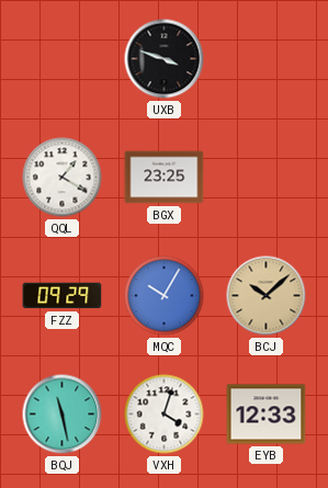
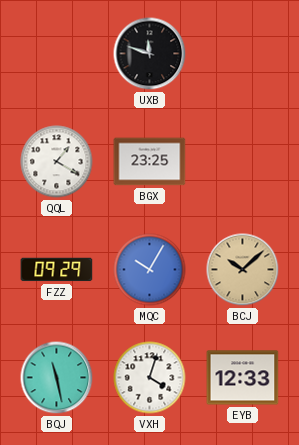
UXB: 3:48 -> 11:48
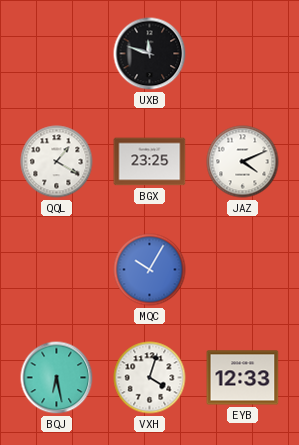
JAZ: none -> 4:11
FZZ: 09:29 -> none
BCJ: 10:08 -> none
BQJ: 11:28 -> 6:28
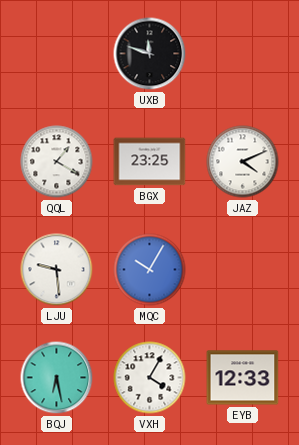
LJU: none -> 9:29
VXH: 4:03 -> 4:05
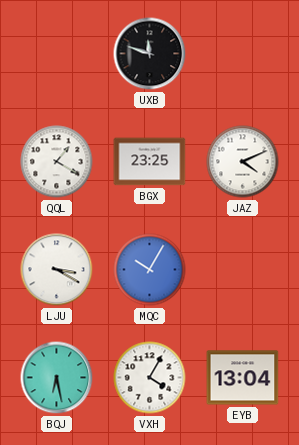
LJU: 9:29 -> 3:20
EYB: 12:33 -> 13:04
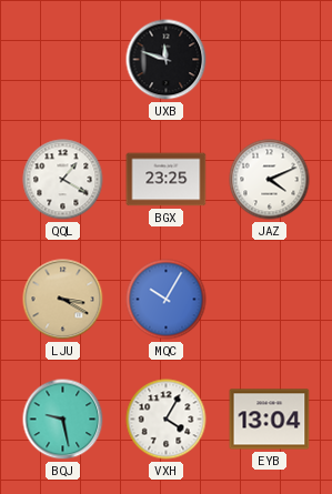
LJU dial: white -> champagne
BQJ: 6:28 -> 9:28
